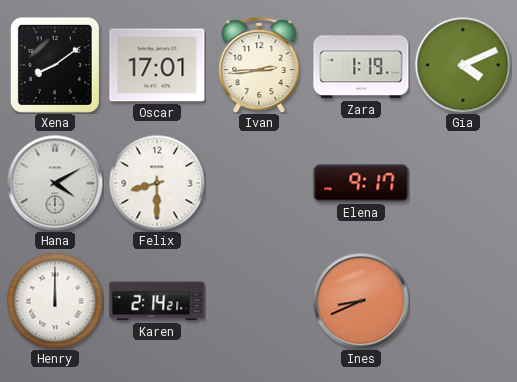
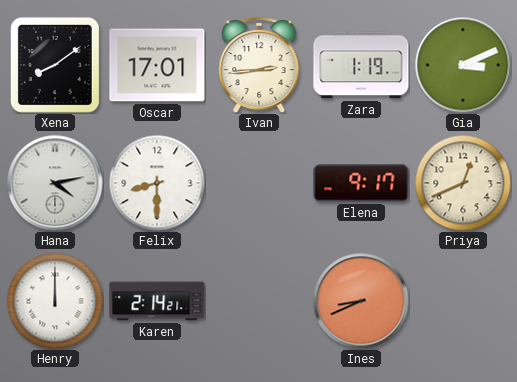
Gia: 4:11 -> 3:11
Hana: 4:10 -> 4:13
Priya: none -> 12:41
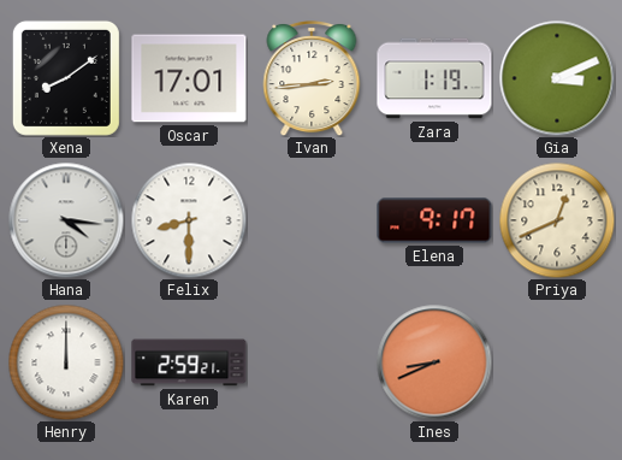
Hana: 4:13 -> 4:16
Karen: 2:14 -> 2:59
